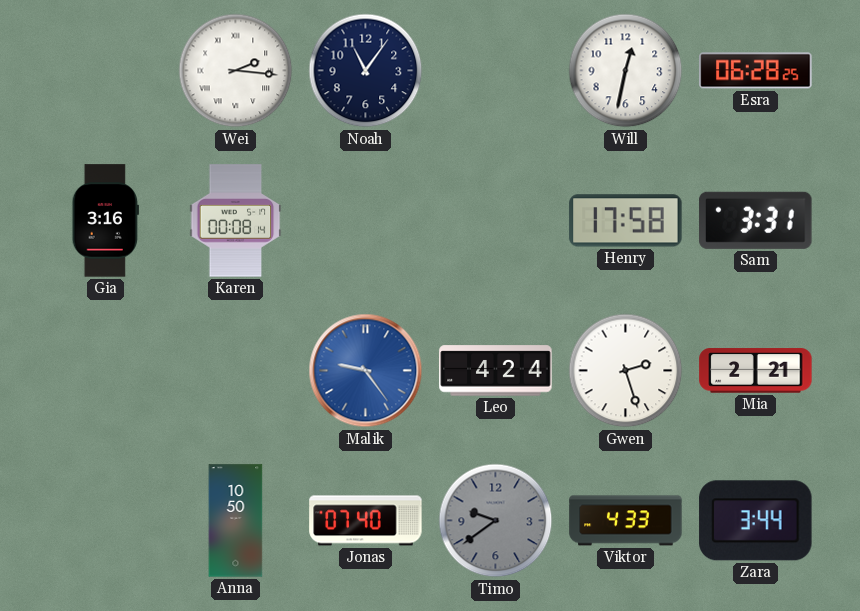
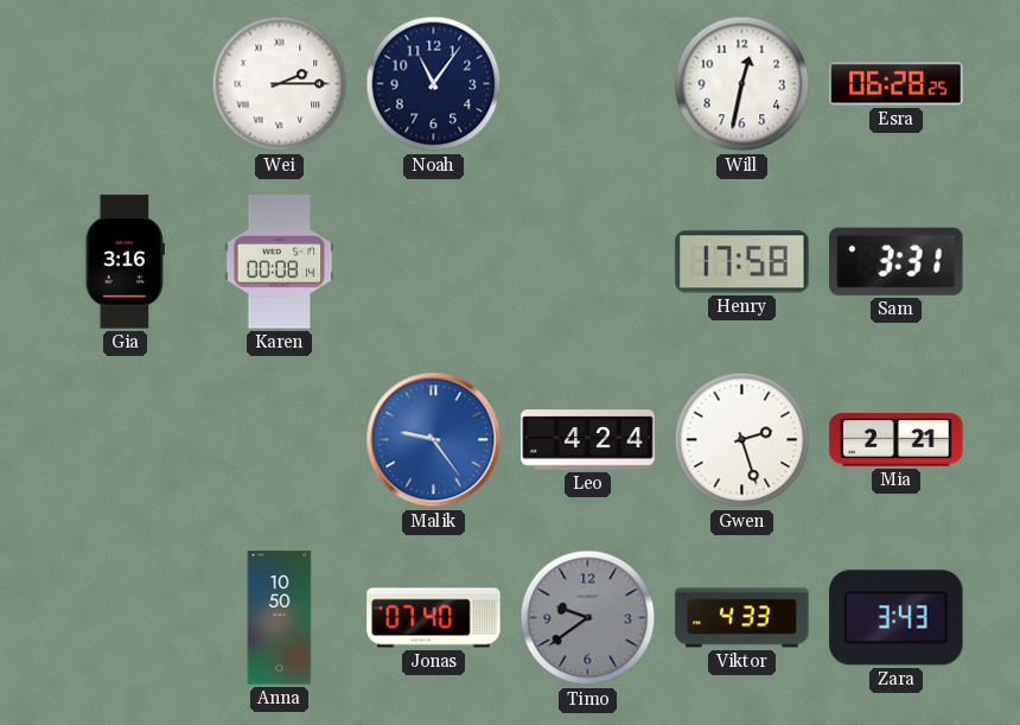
Wei: 2:16 -> 2:15
Zara: 3:44 -> 3:43
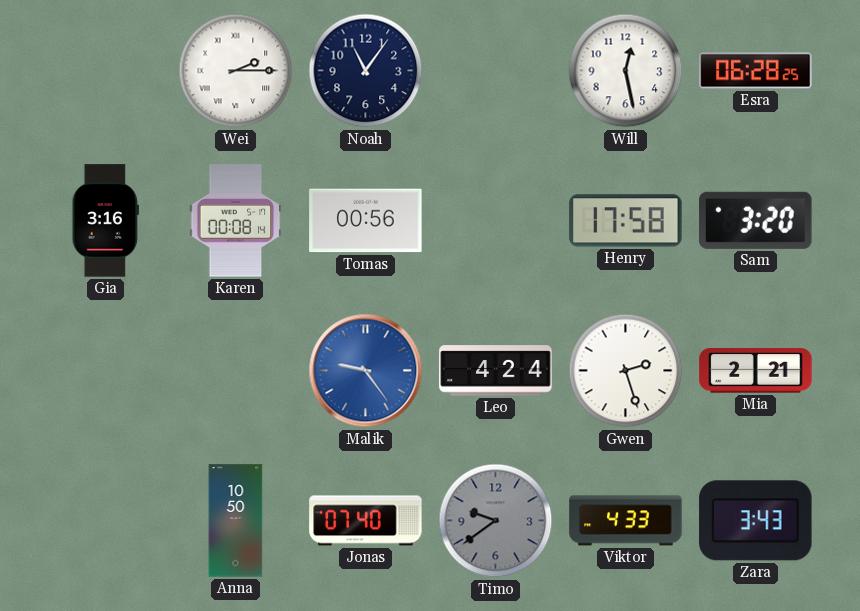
Will: 12:32 -> 12:28
Tomas: none -> 00:56
Sam: 3:31 -> 3:20
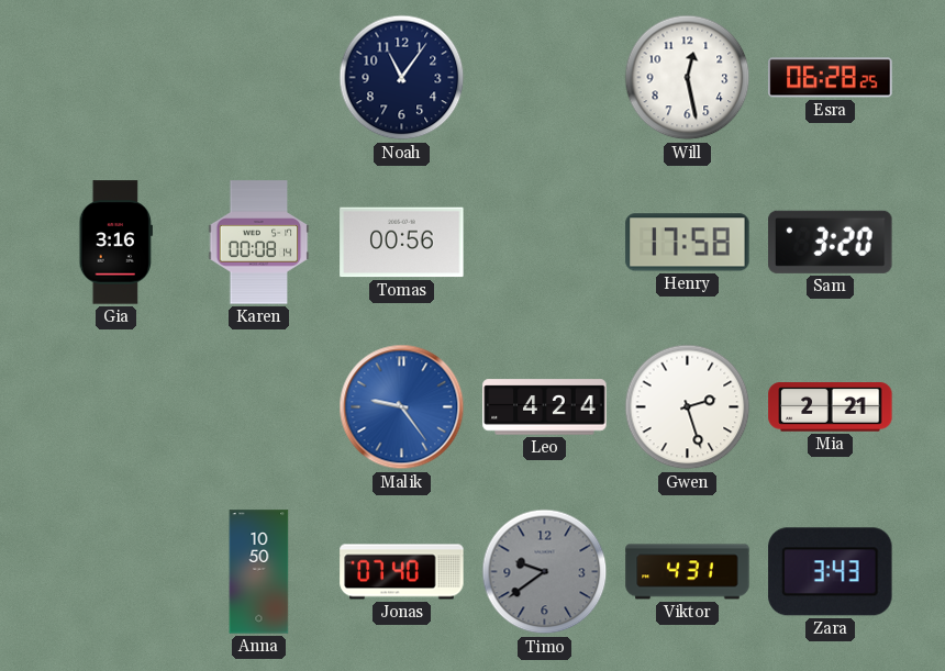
Wei: 2:15 -> none
Viktor: 4:33 -> 4:31
